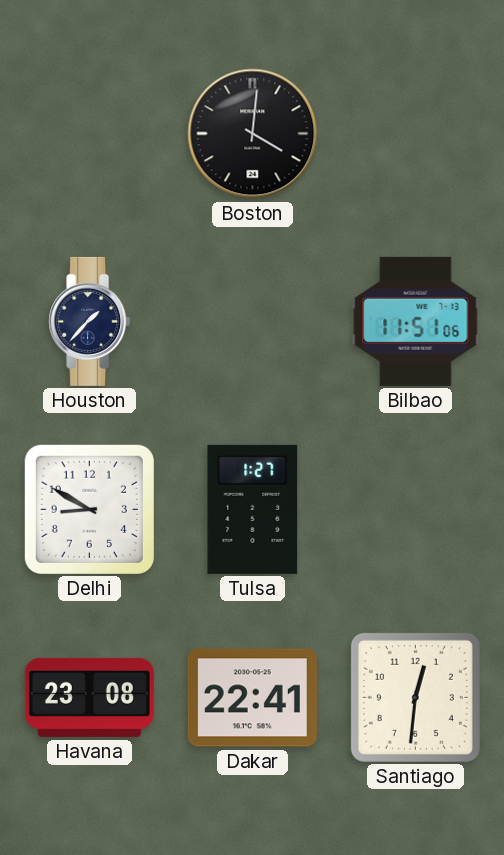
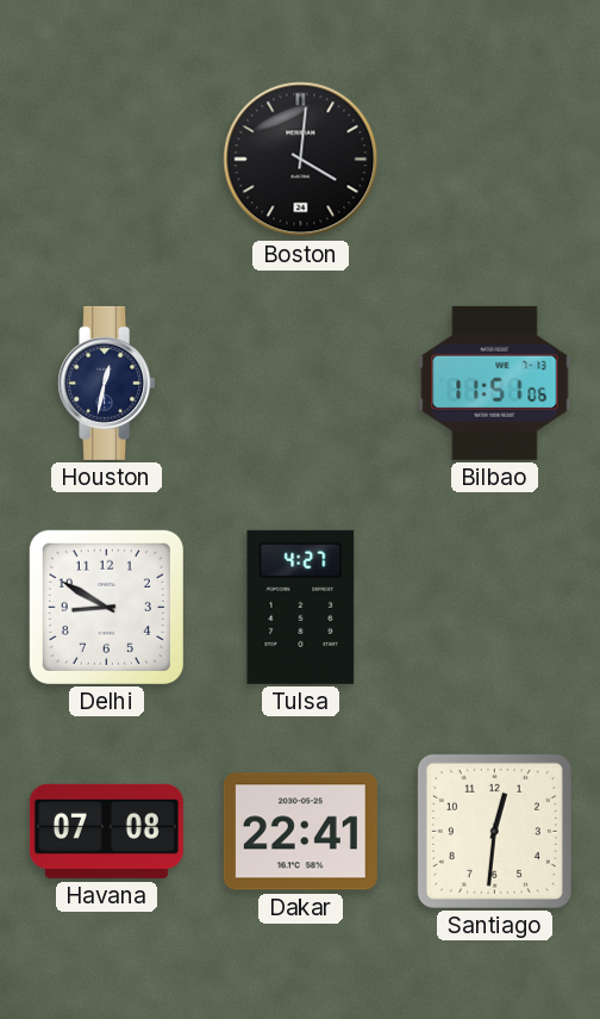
Houston: 1:37 -> 12:32
Tulsa: 1:27 -> 4:27
Havana: 23:08 -> 07:08
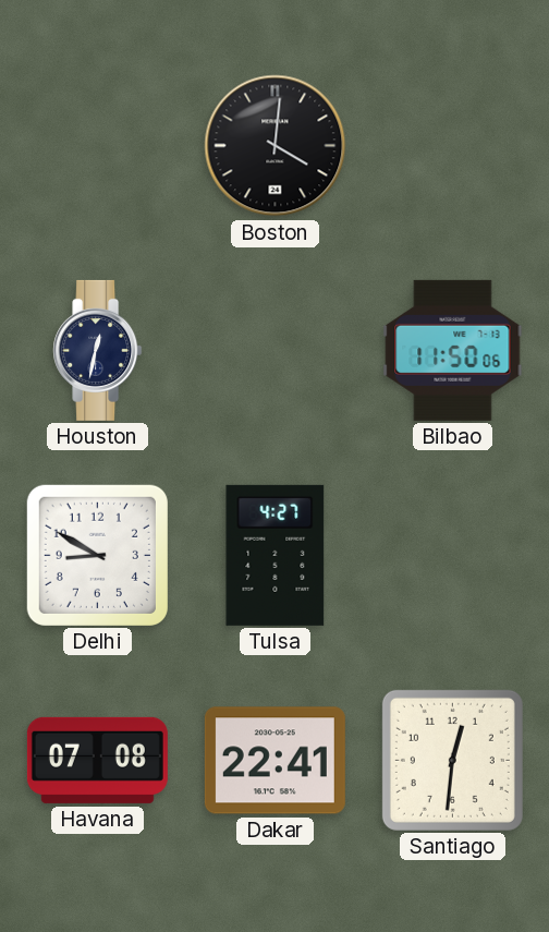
Bilbao: 11:51 -> 11:50
